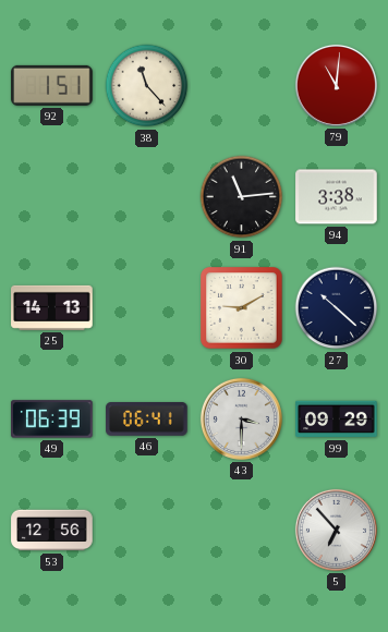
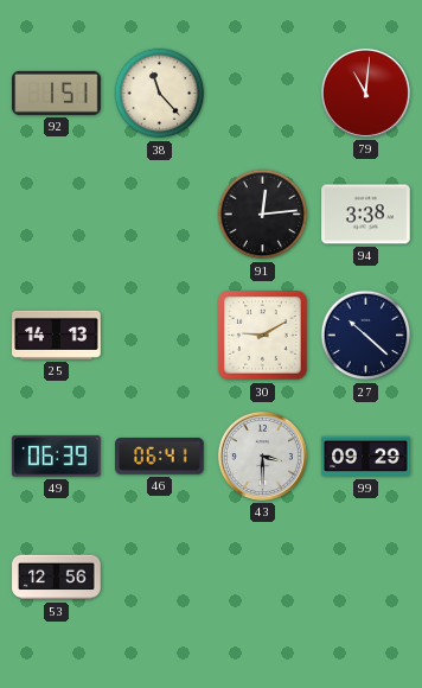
91: 11:14 -> 12:14
5: 6:53 -> none
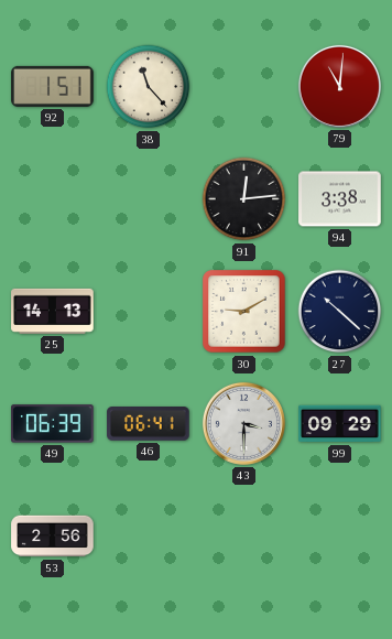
53: 12:56 -> 2:56
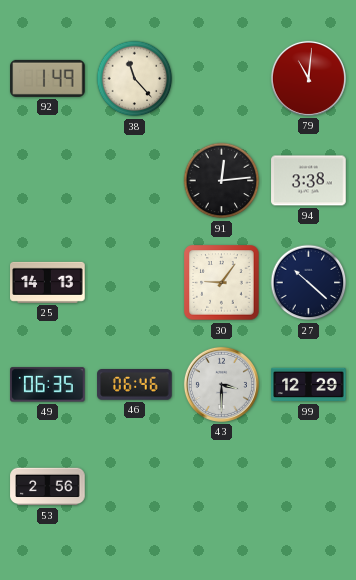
92: 1:51 -> 1:49
30: 9:10 -> 9:06
49: 06:39 -> 06:35
46: 06:41 -> 06:46
99: 09:29 -> 12:29
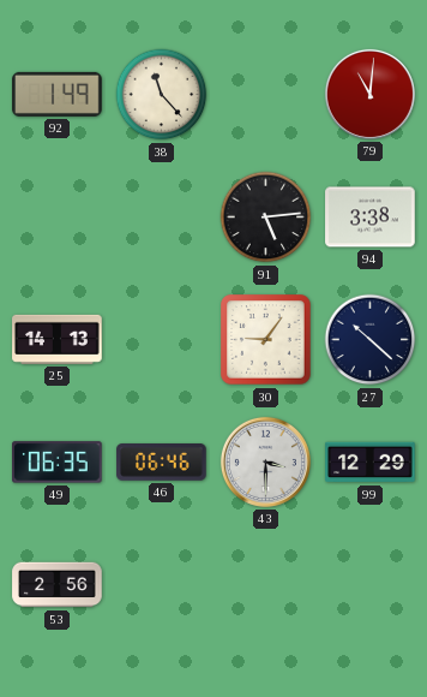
91: 12:14 -> 5:14
